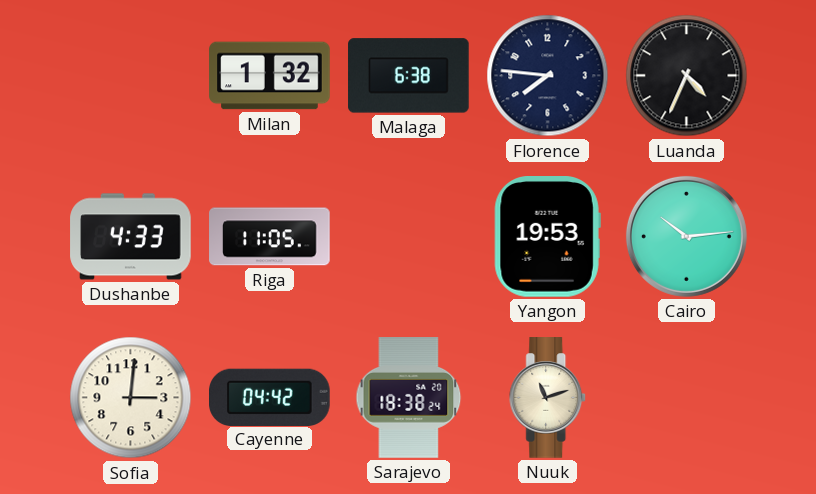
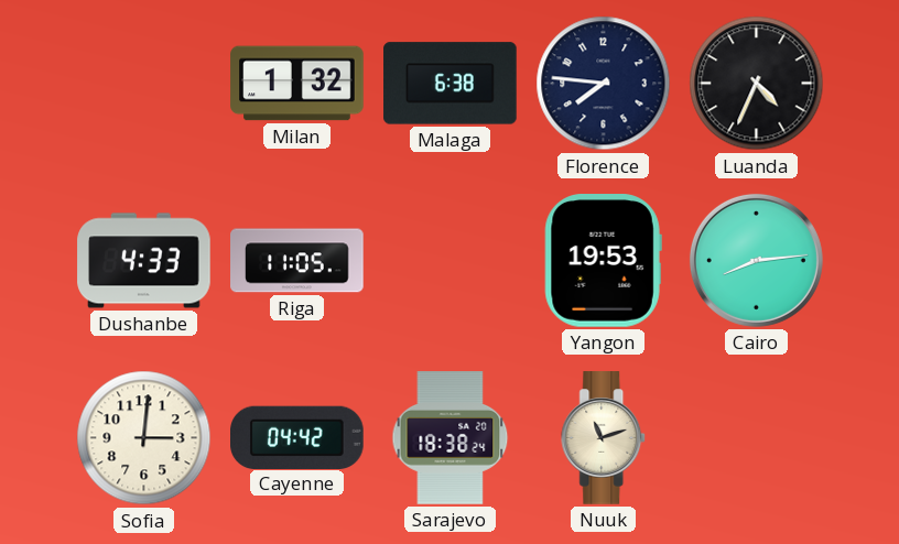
Cairo: 10:14 -> 8:14
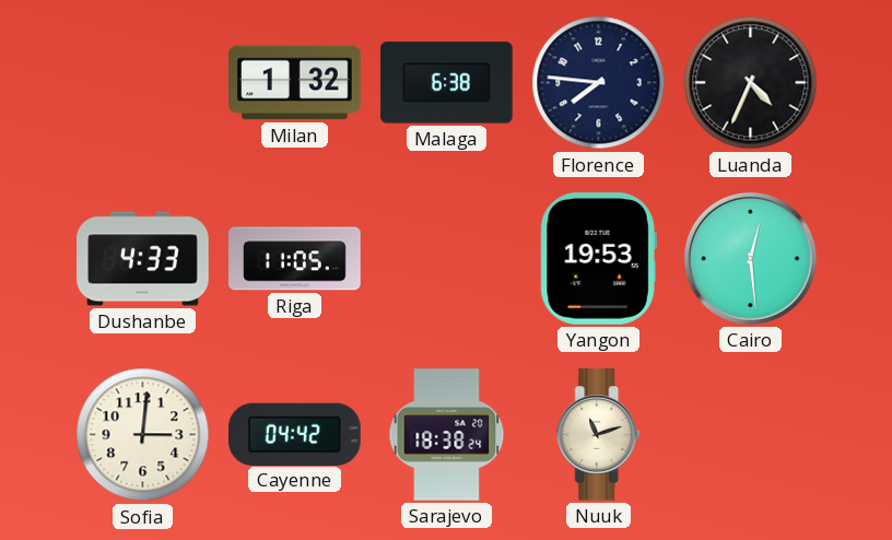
Cairo: 8:14 -> 12:29
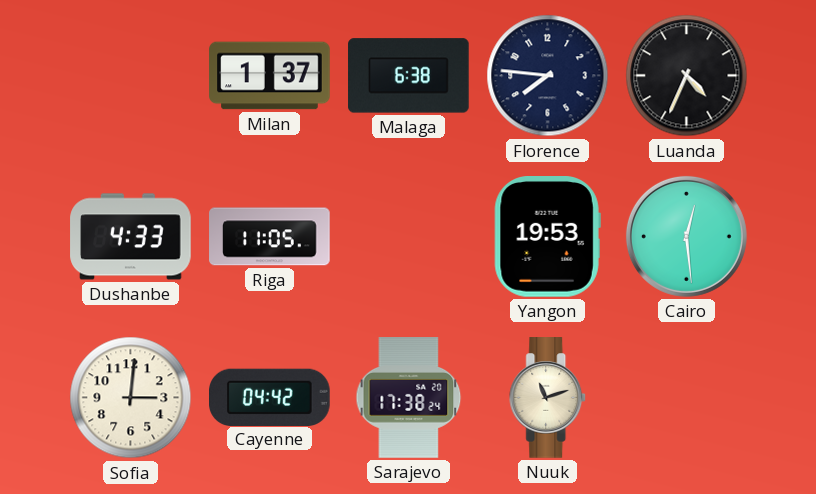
Milan: 1:32 -> 1:37
Sarajevo: 18:38 -> 17:38
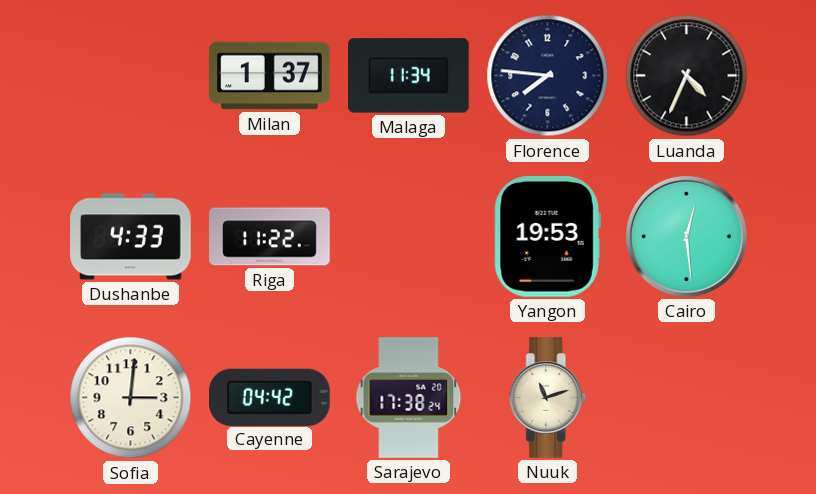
Malaga: 6:38 -> 11:34
Riga: 11:05 -> 11:22
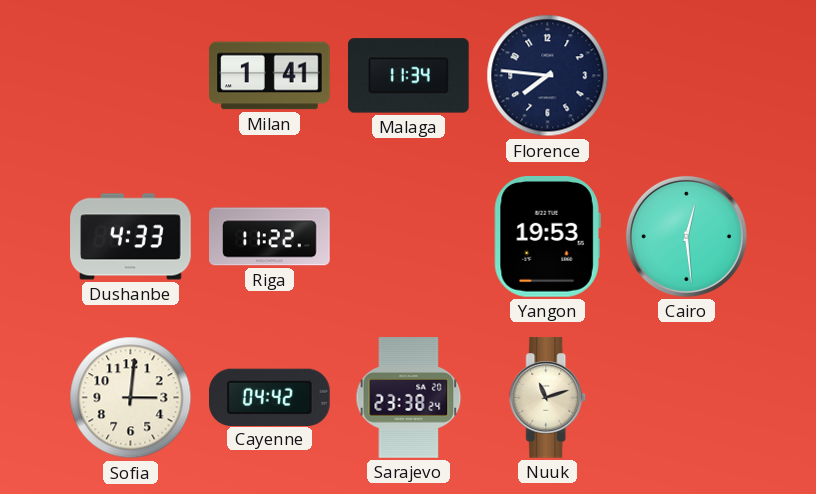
Milan: 1:37 -> 1:41
Luanda: 4:34 -> none
Sarajevo: 17:38 -> 23:38
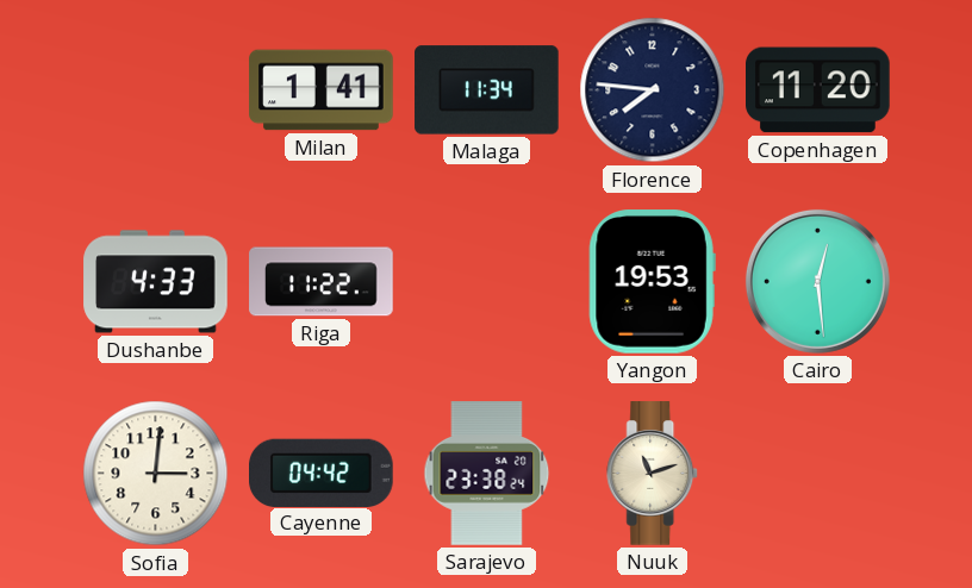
Copenhagen: none -> 11:20
